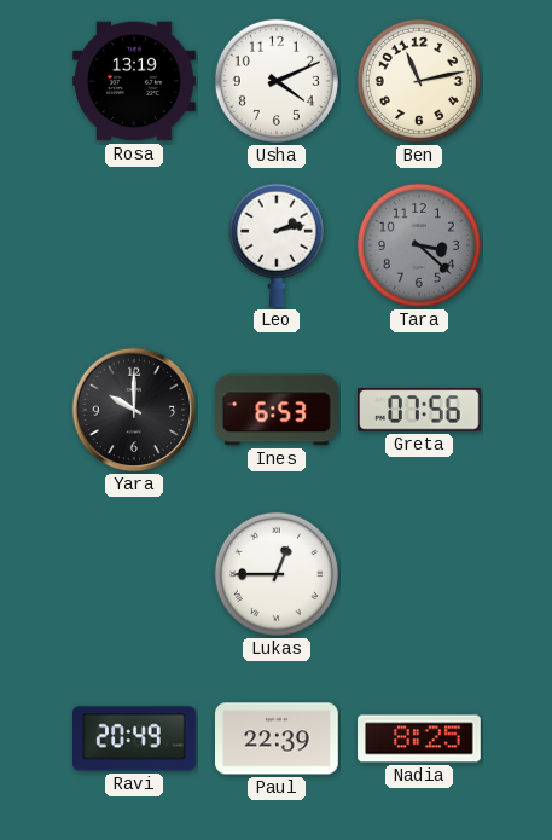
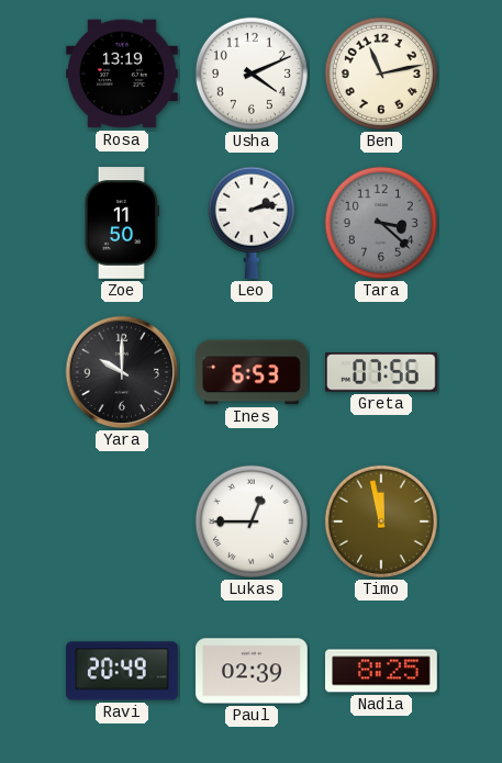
Zoe: none -> 11:50
Timo: none -> 11:58
Paul: 22:39 -> 02:39
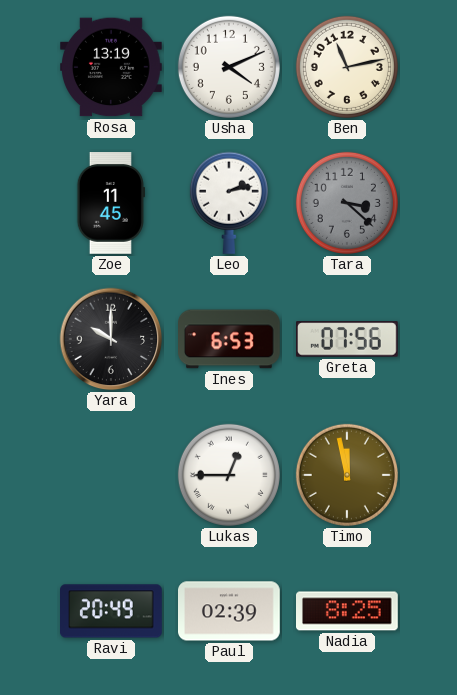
Zoe: 11:50 -> 11:45
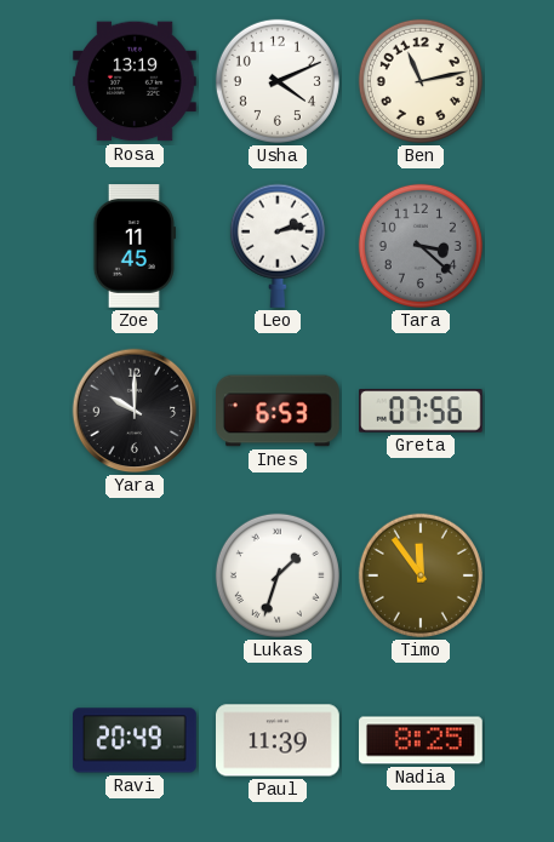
Lukas: 12:45 -> 1:33
Timo: 11:58 -> 11:54
Paul: 02:39 -> 11:39
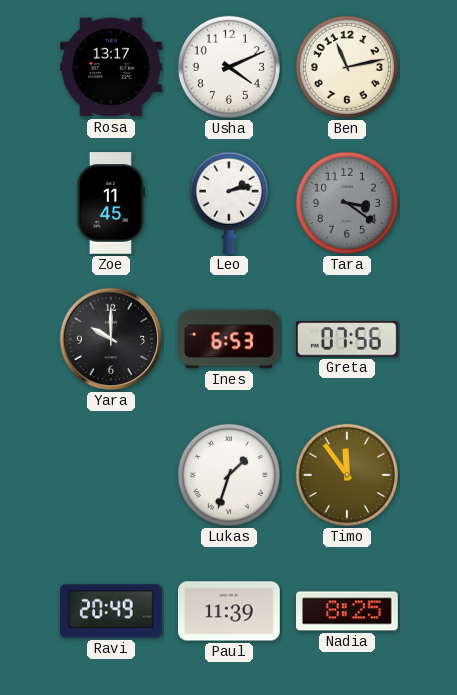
Rosa: 13:19 -> 13:17
Tara: 3:22 -> 3:21
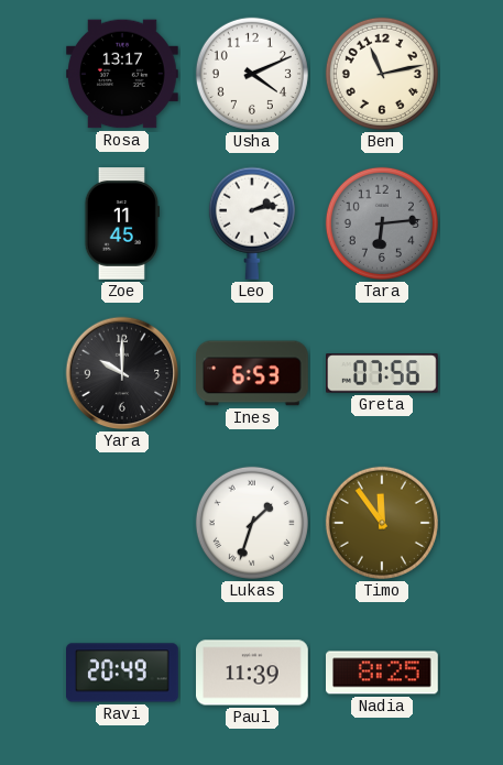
Tara: 3:21 -> 6:14
